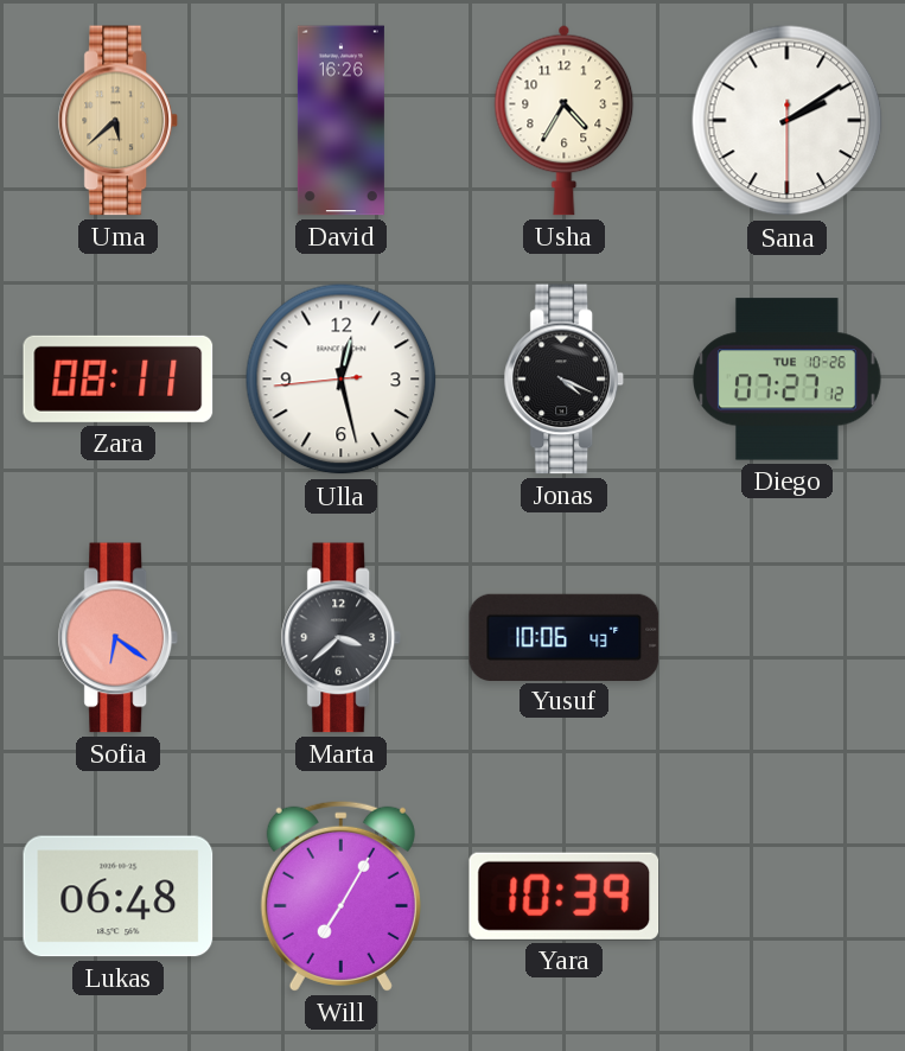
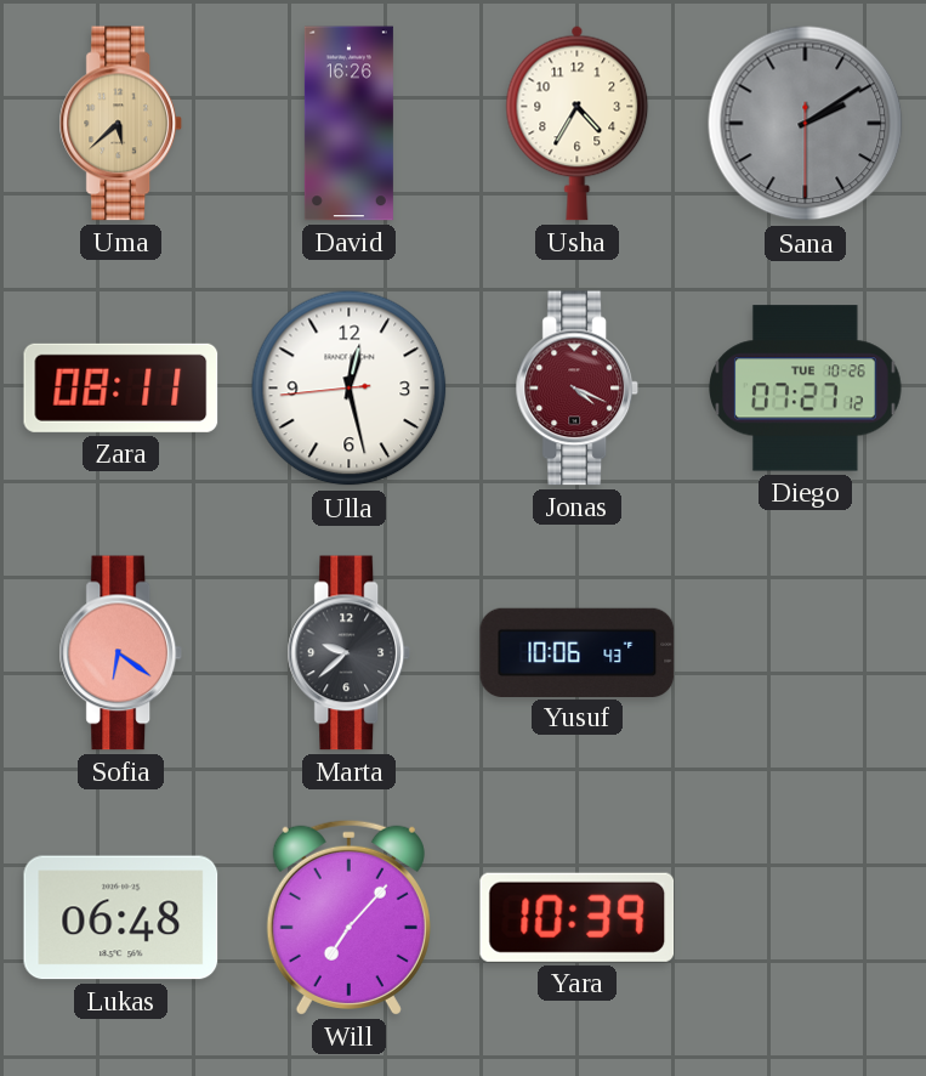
Sana dial: white -> grey
Jonas dial: black -> burgundy
Marta: 3:38 -> 9:38
Will: 7:05 -> 7:07
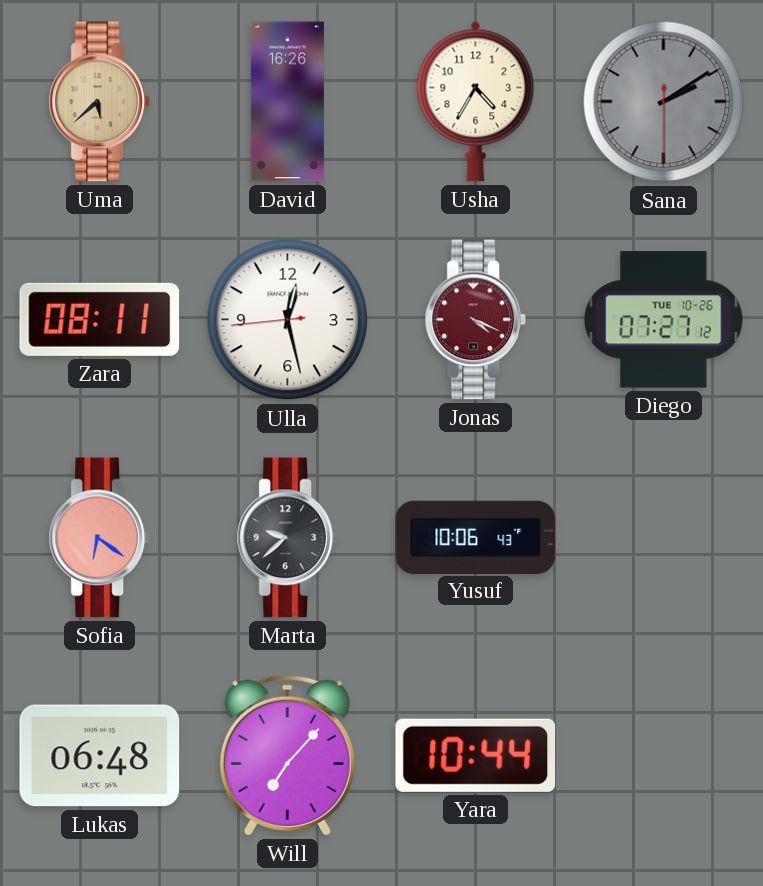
Yara: 10:39 -> 10:44
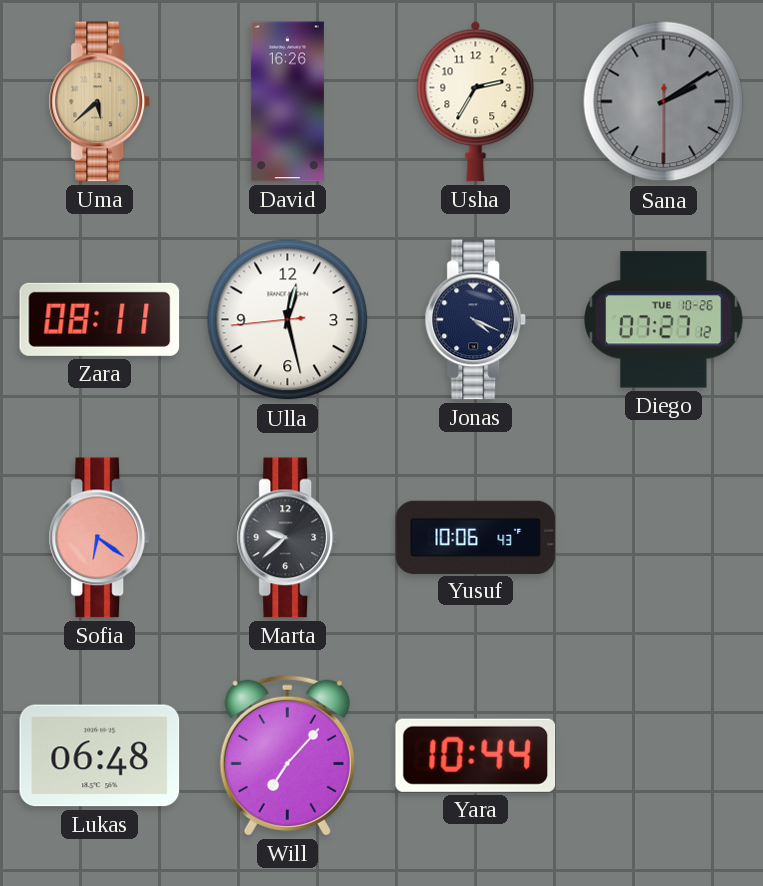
Usha: 4:35 -> 2:35
Jonas dial: burgundy -> navy
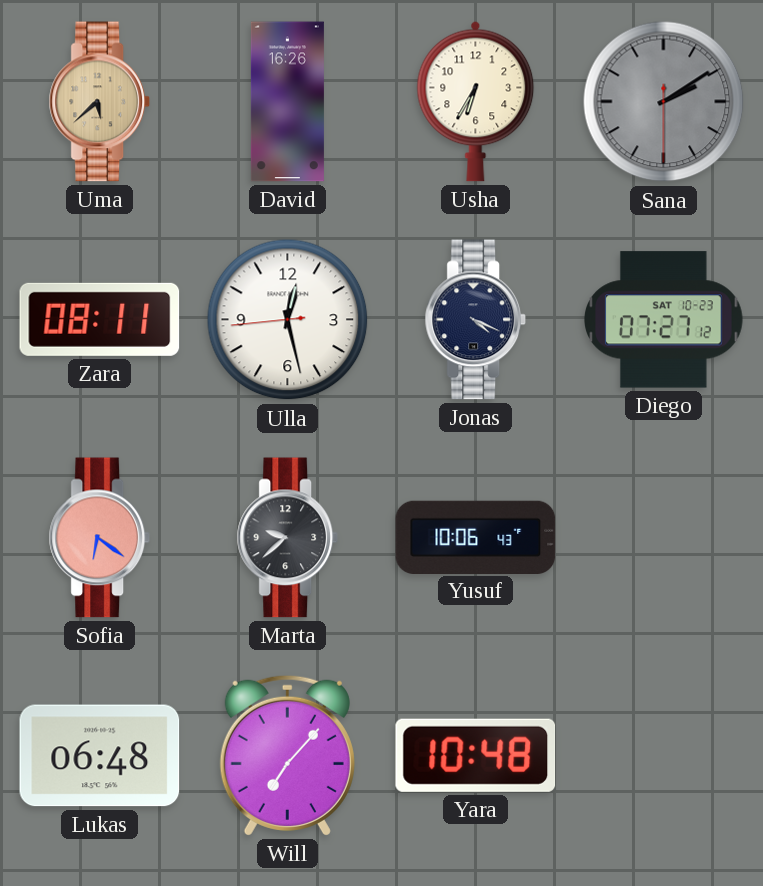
Usha: 2:35 -> 6:35
Diego date: TUE 10-26 -> SAT 10-23
Yara: 10:44 -> 10:48
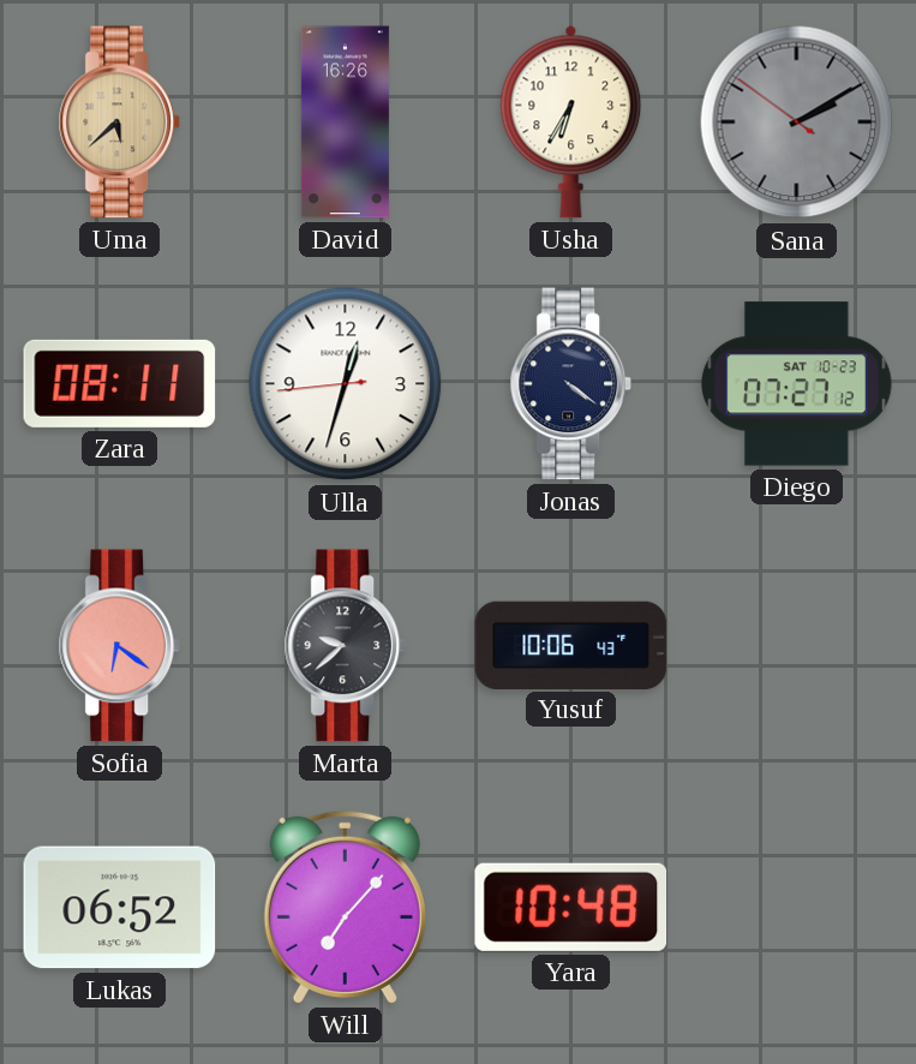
Sana: 2:09:30 -> 2:09:51
Ulla: 12:27 -> 12:32
Jonas: 4:19 -> 4:21
Lukas: 06:48 -> 06:52
